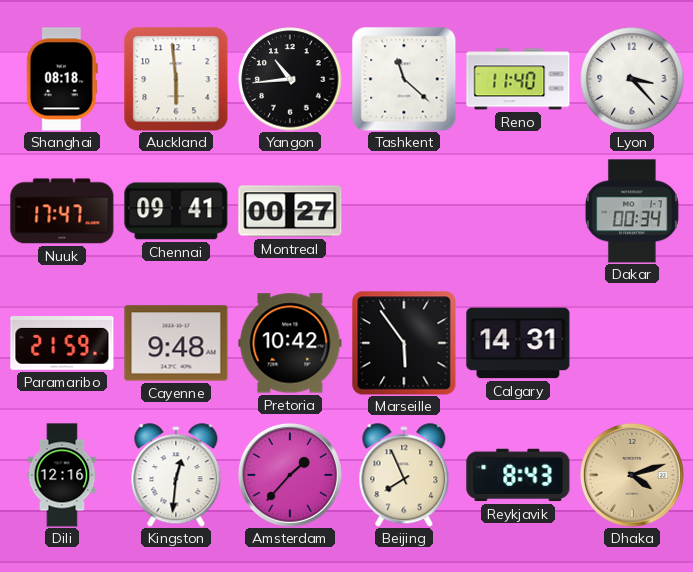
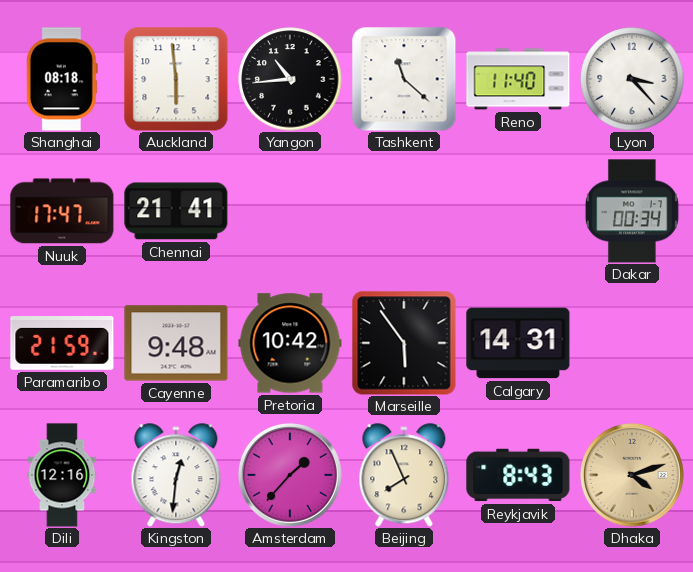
Chennai: 09:41 -> 21:41
Montreal: 00:27 -> none
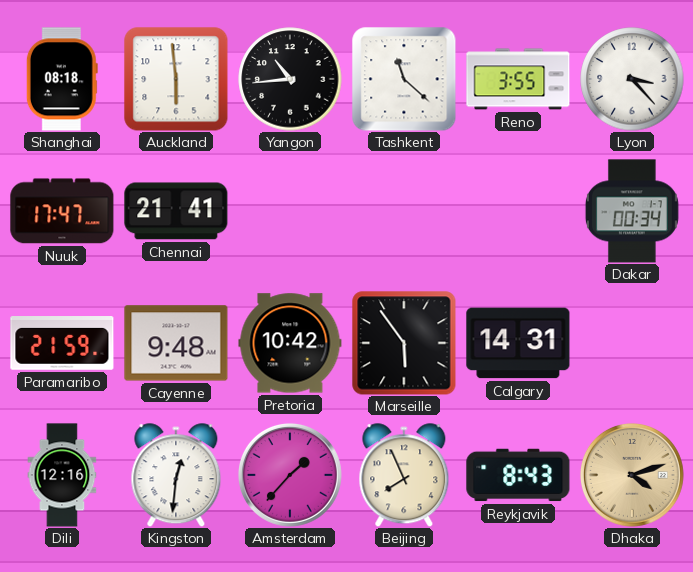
Reno: 11:40 -> 3:55
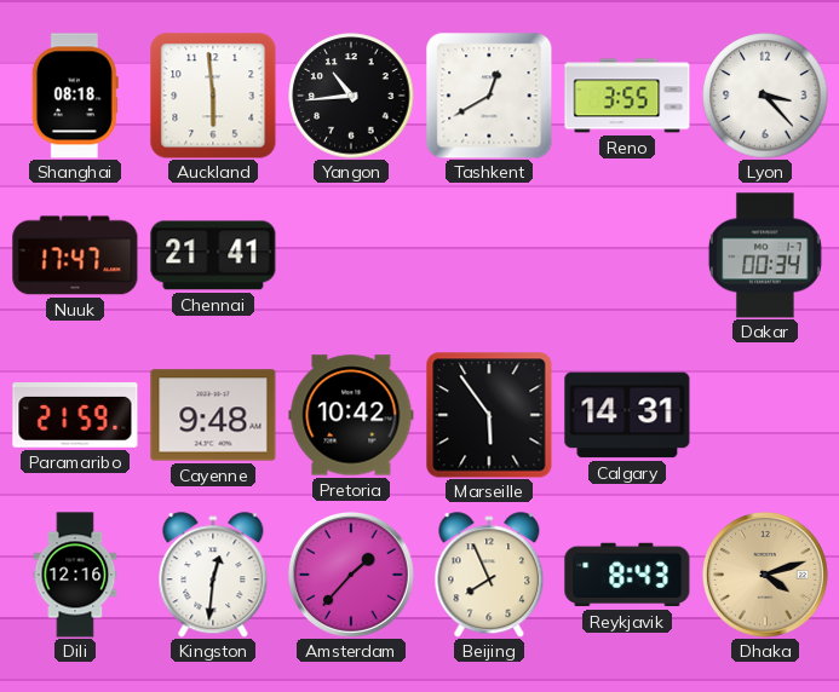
Tashkent: 11:22 -> 12:40
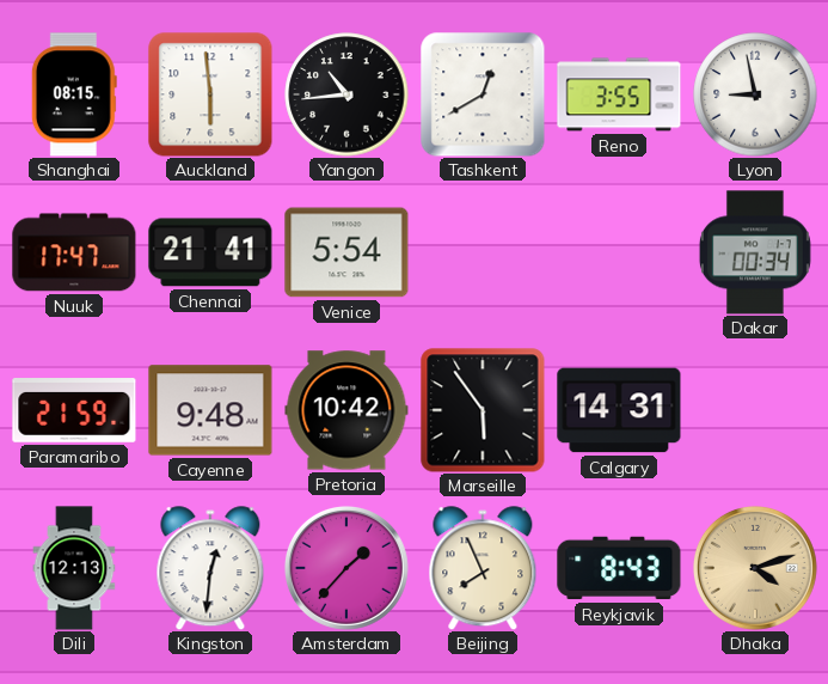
Shanghai: 08:18 -> 08:15
Lyon: 3:23 -> 8:58
Venice: none -> 5:54
Dili: 12:16 -> 12:13
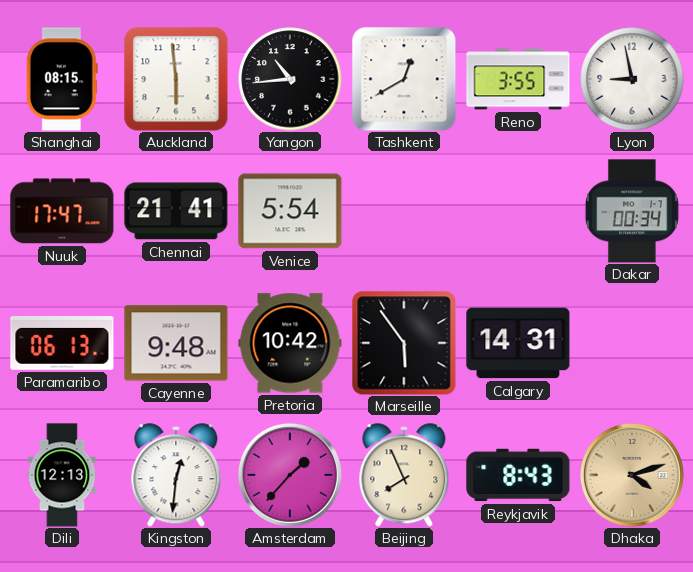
Paramaribo: 21:59 -> 06:13
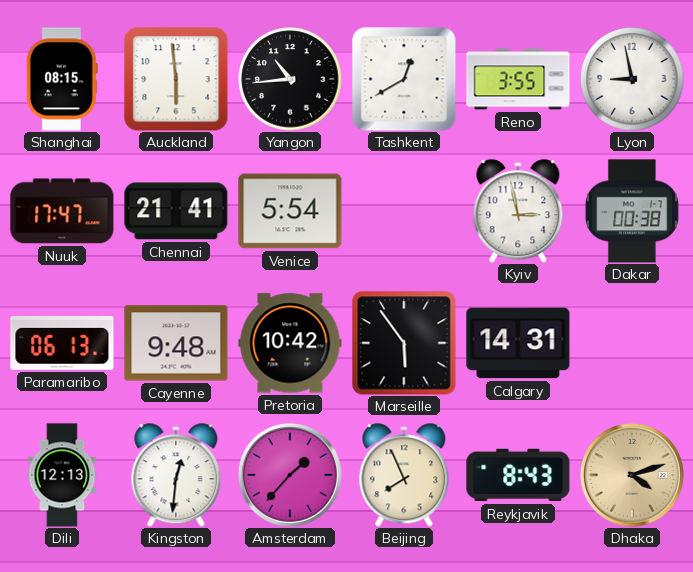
Kyiv: none -> 2:58
Dakar: 00:34 -> 00:38
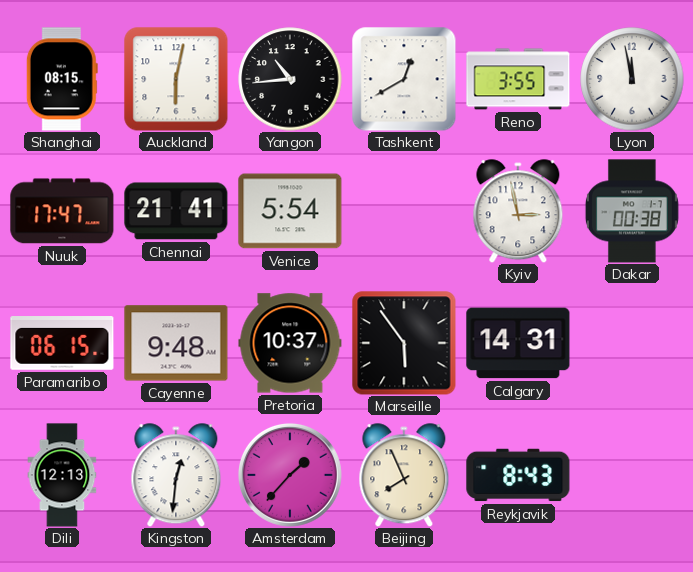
Auckland: 5:59 -> 6:02
Lyon: 8:58 -> 11:58
Paramaribo: 06:13 -> 06:15
Pretoria: 10:42 -> 10:37
Dhaka: 4:12 -> none
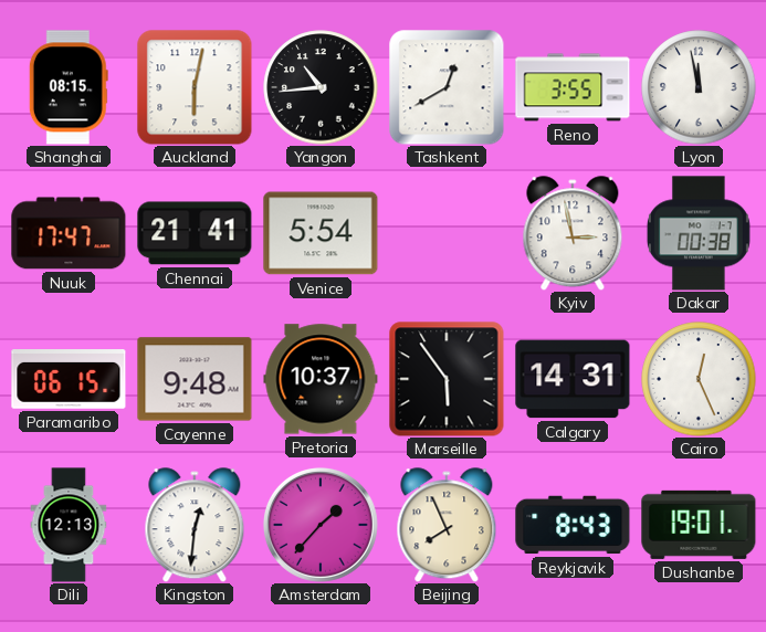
Cairo: none -> 12:26
Dushanbe: none -> 19:01
